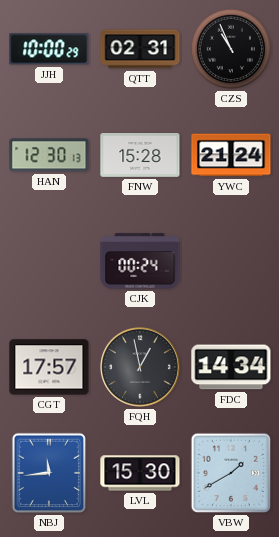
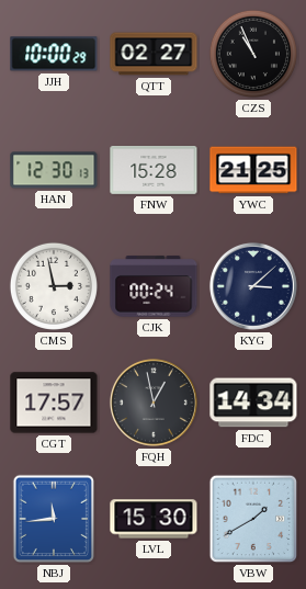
QTT: 02:31 -> 02:27
YWC: 21:24 -> 21:25
CMS: none -> 2:58
KYG: none -> 3:08
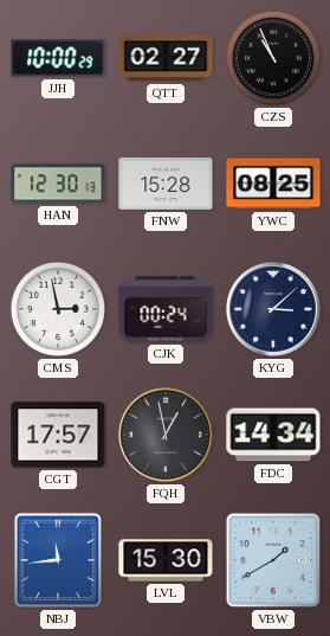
YWC: 21:25 -> 08:25
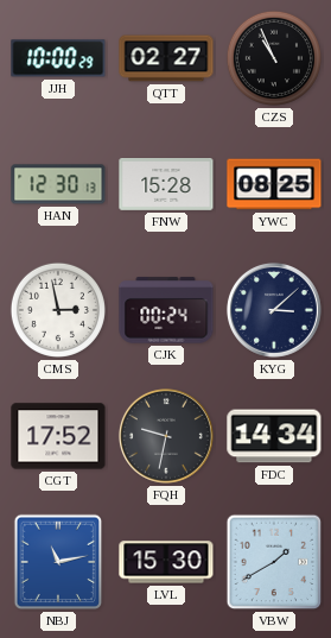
CGT: 17:57 -> 17:52
FQH: 12:58 -> 9:32
NBJ: 11:44 -> 11:13
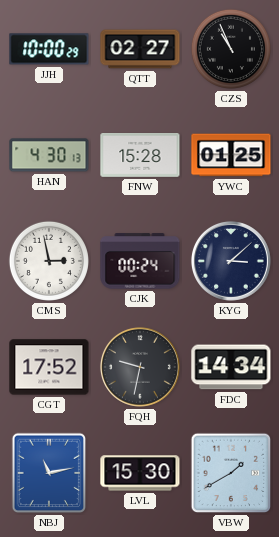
HAN: 12:30 -> 4:30
YWC: 08:25 -> 01:25
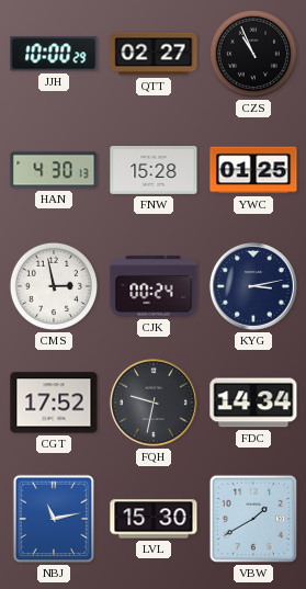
KYG: 3:08 -> 3:13
